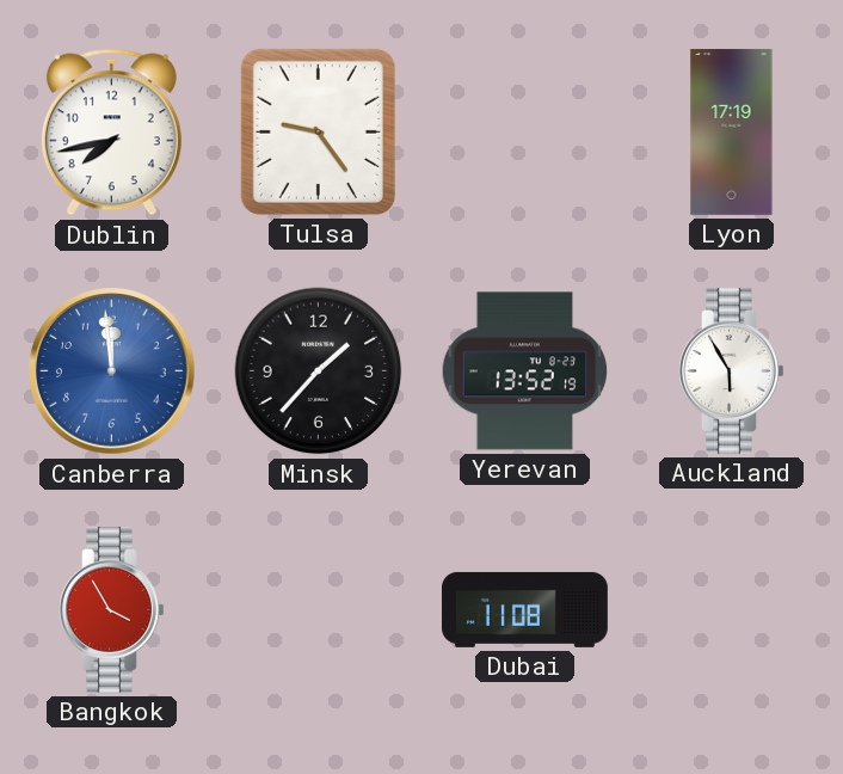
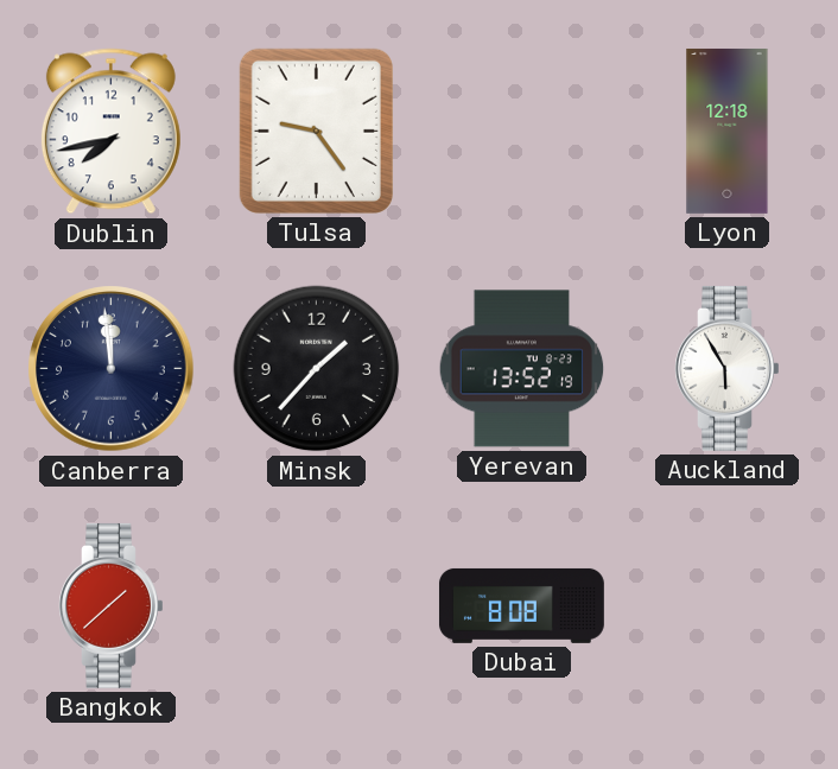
Lyon: 17:19 -> 12:18
Canberra dial: blue -> navy
Bangkok: 3:55 -> 1:38
Dubai: 11:08 -> 8:08
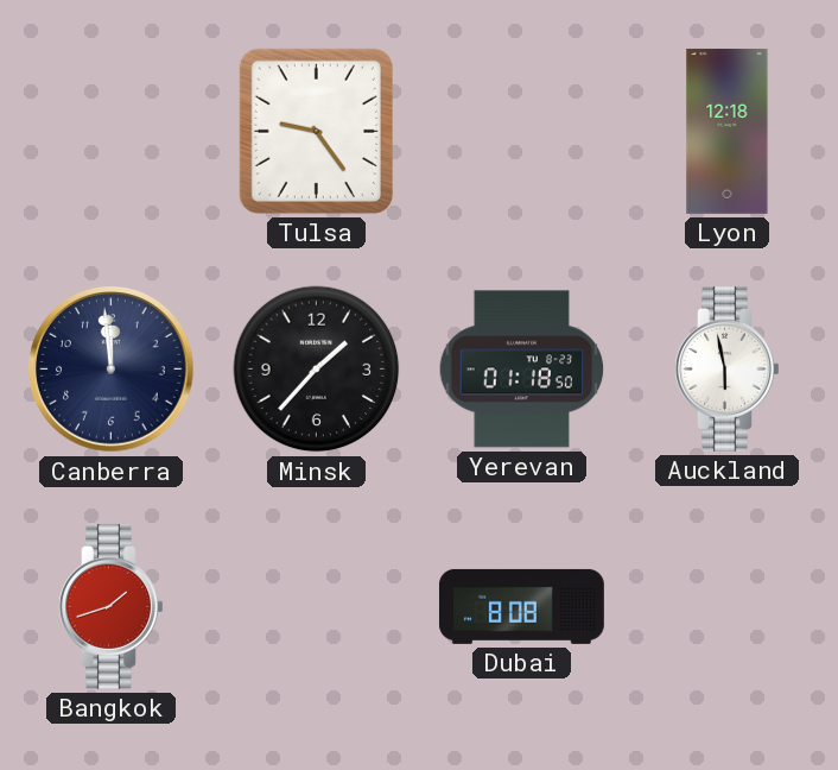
Dublin: 7:43 -> none
Yerevan: 13:52 -> 01:18
Auckland: 5:55 -> 5:58
Bangkok: 1:38 -> 1:42
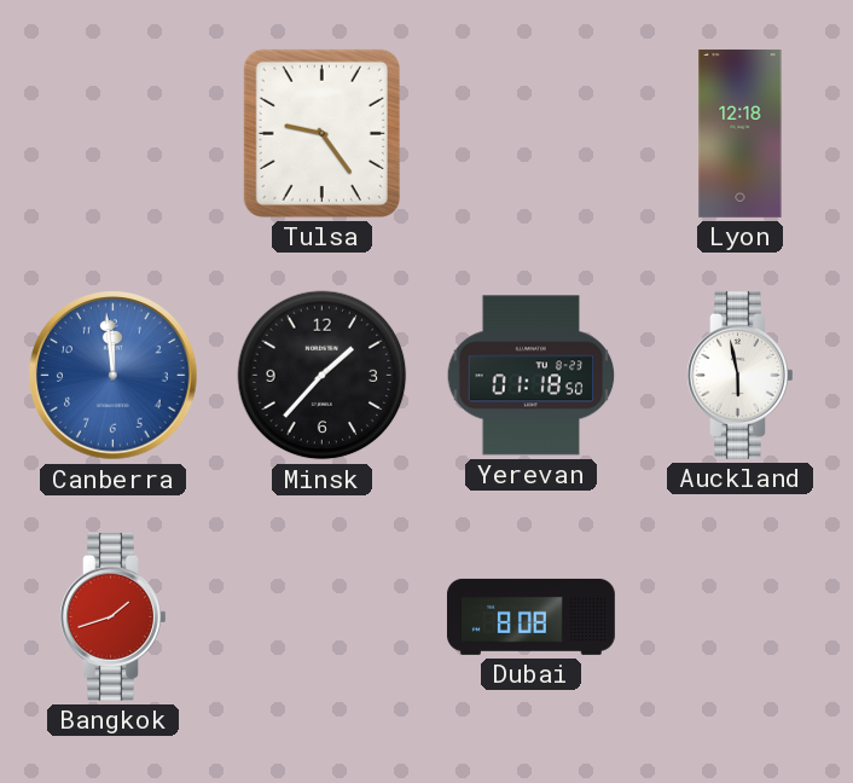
Canberra dial: navy -> blue
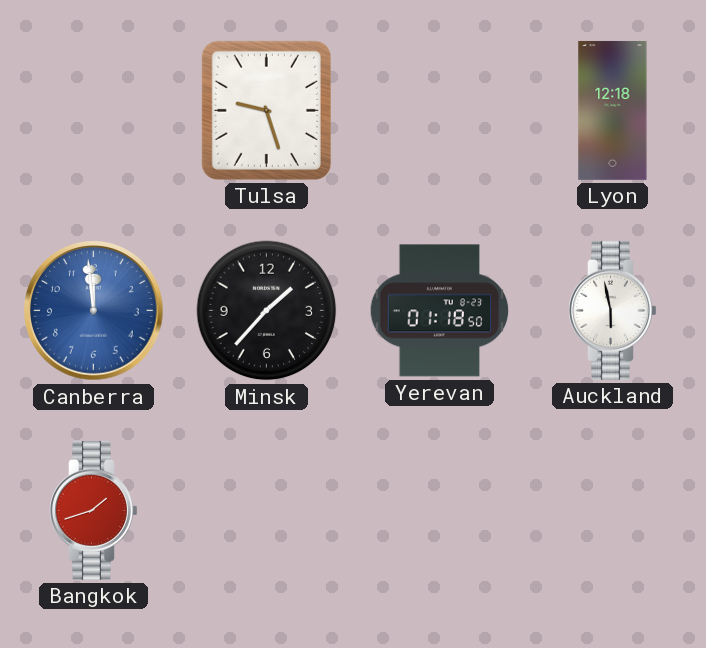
Tulsa: 9:24 -> 9:27
Dubai: 8:08 -> none
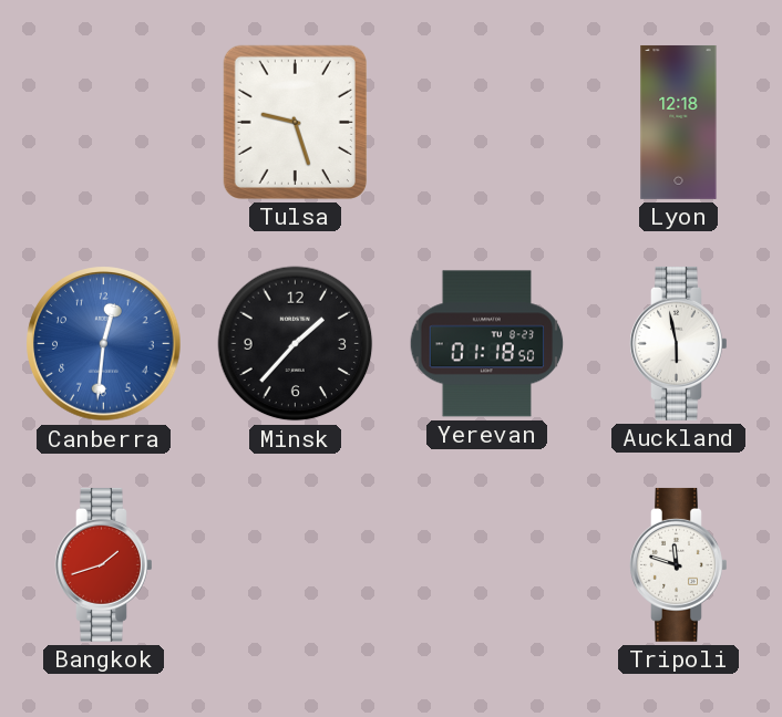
Canberra: 11:59 -> 12:31
Tripoli: none -> 11:48
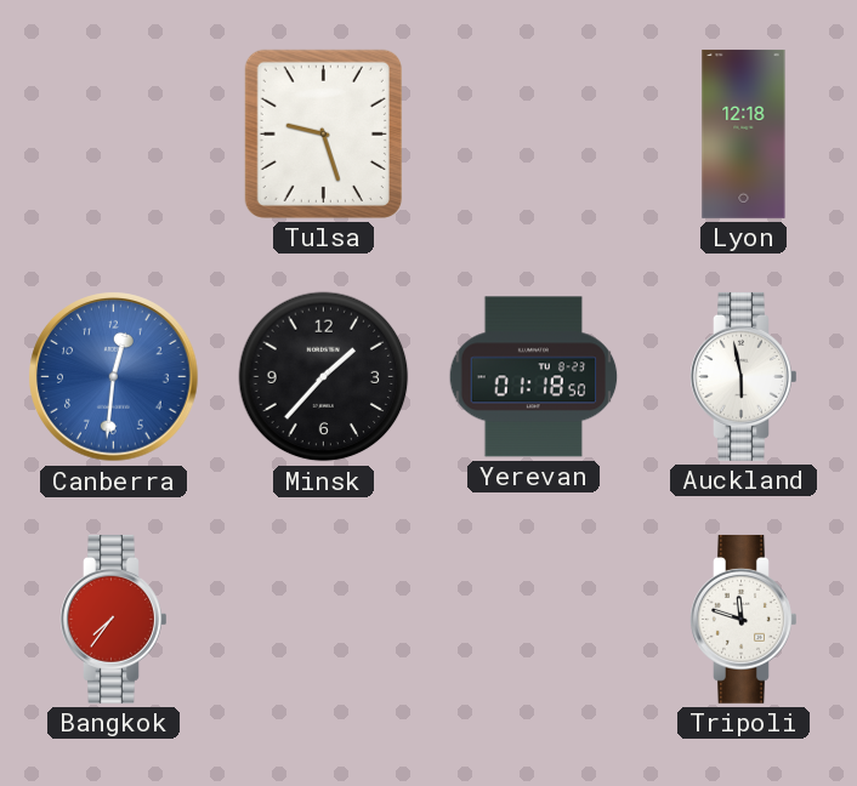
Bangkok: 1:42 -> 7:36
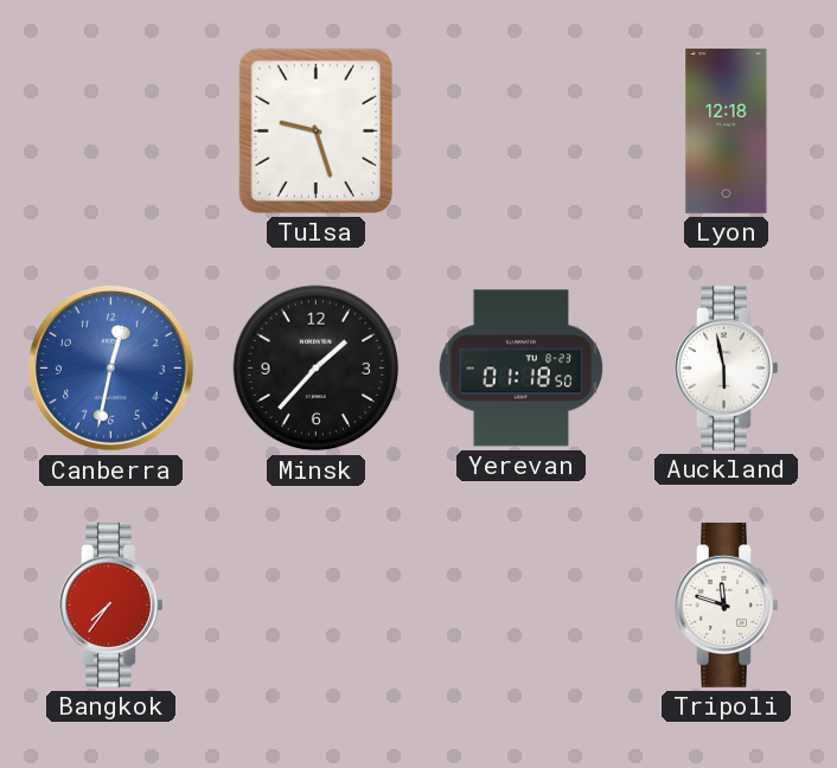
Canberra: 12:31 -> 12:32
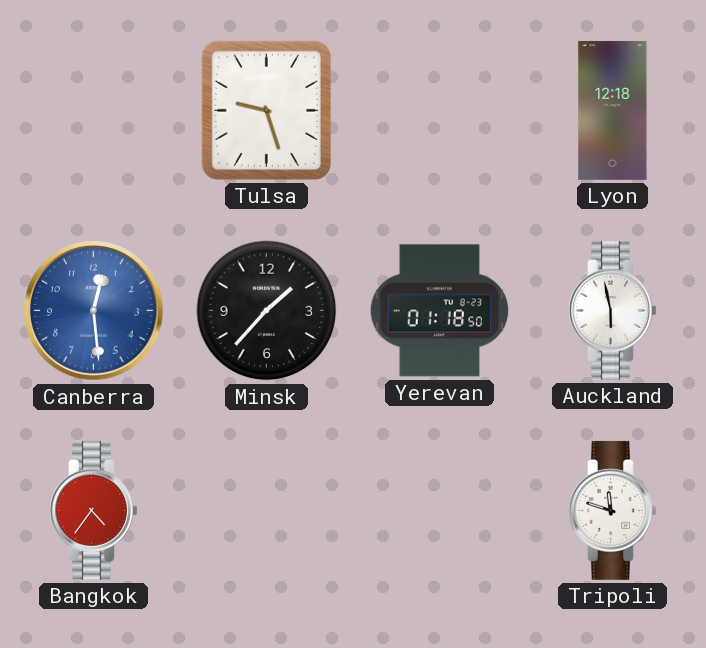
Canberra: 12:32 -> 12:29
Bangkok: 7:36 -> 4:36
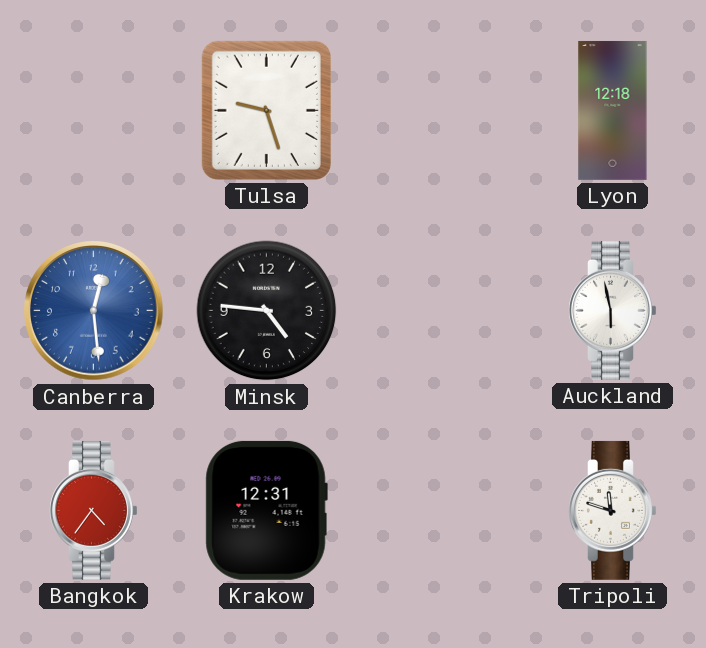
Minsk: 1:37 -> 4:46
Yerevan: 01:18 -> none
Krakow: none -> 12:31
